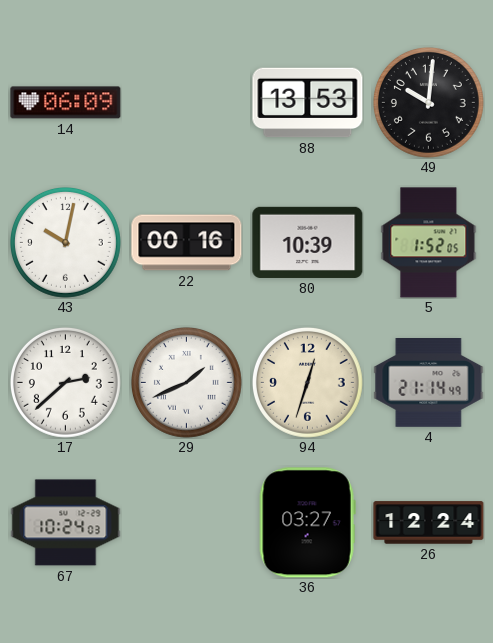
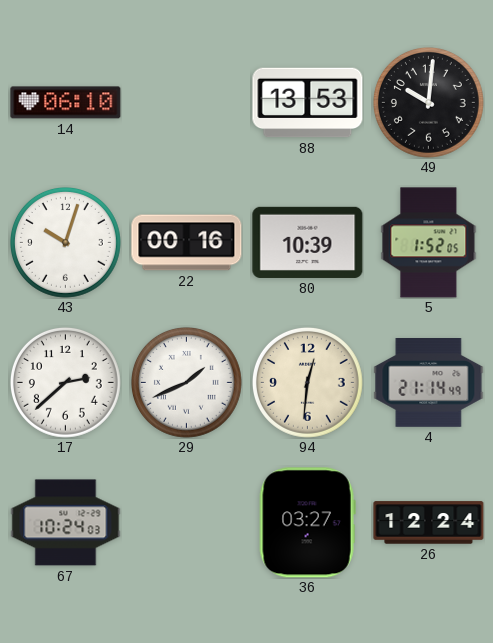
14: 06:09 -> 06:10
43: 10:02 -> 10:03
94: 12:33 -> 12:31
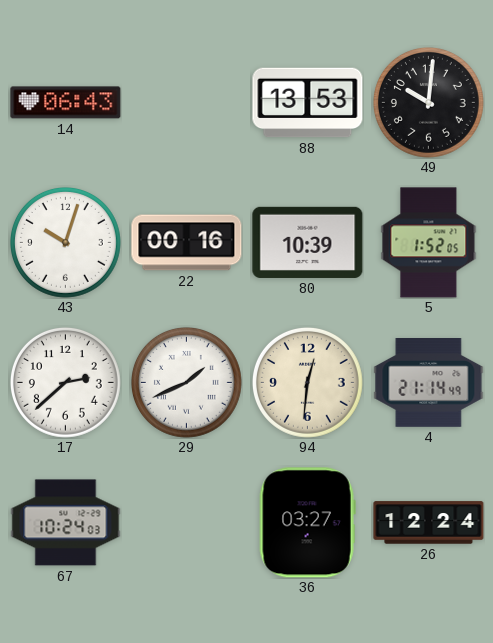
14: 06:10 -> 06:43
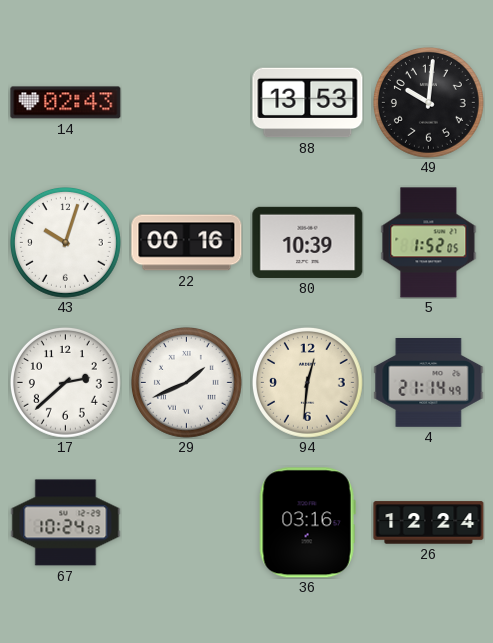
14: 06:43 -> 02:43
36: 03:27 -> 03:16
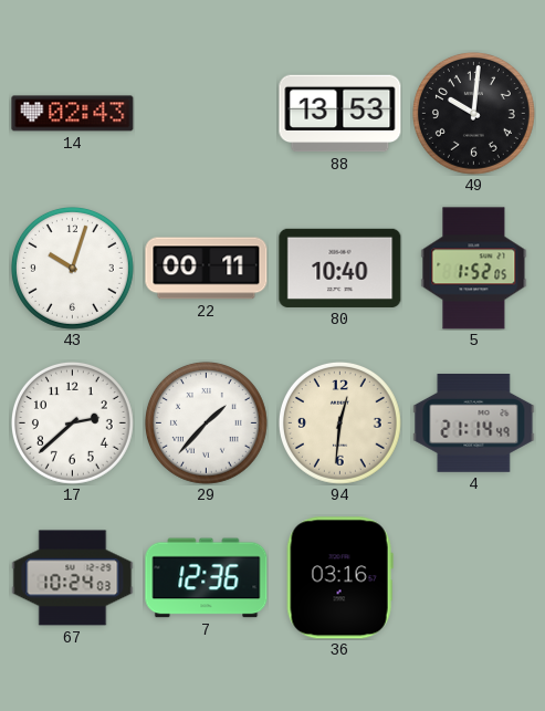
22: 00:16 -> 00:11
80: 10:39 -> 10:40
29: 1:41 -> 1:37
7: none -> 12:36
26: 12:24 -> none
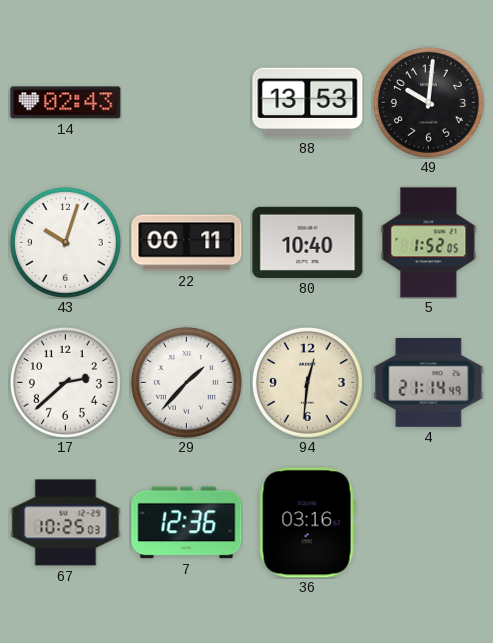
67: 10:24 -> 10:25
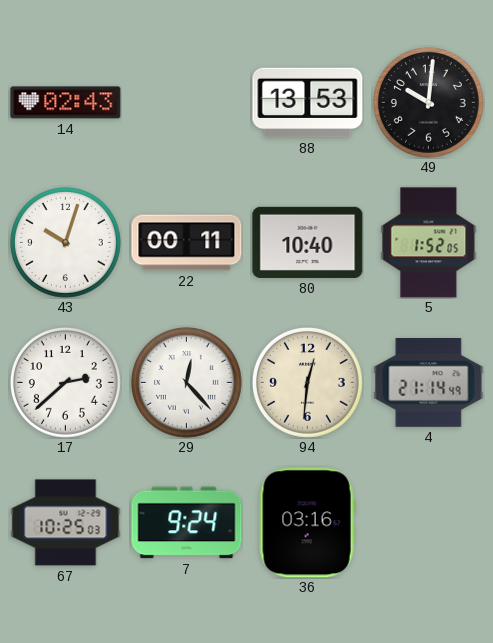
29: 1:37 -> 12:23
7: 12:36 -> 9:24
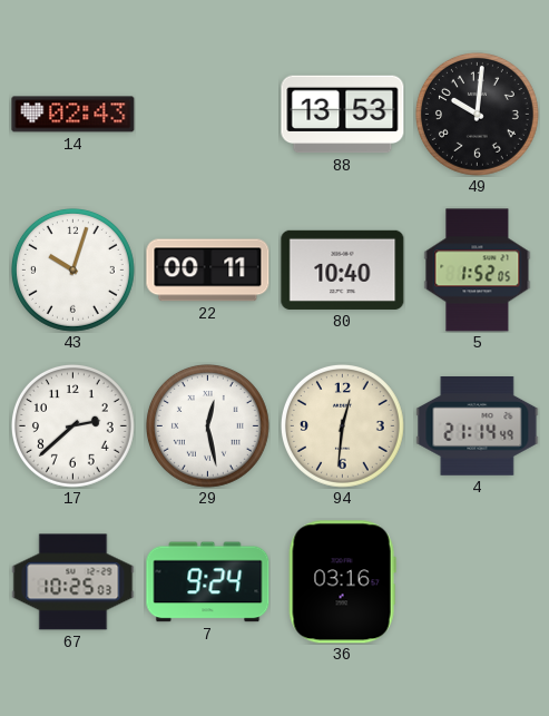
29: 12:23 -> 12:28
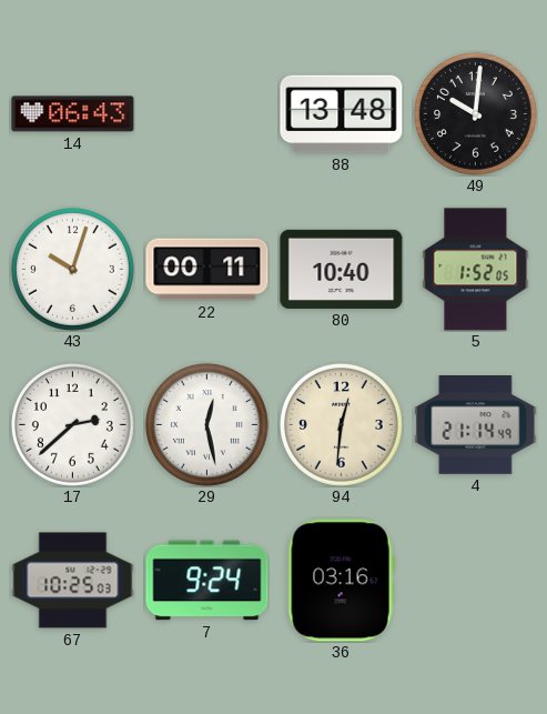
14: 02:43 -> 06:43
88: 13:53 -> 13:48
